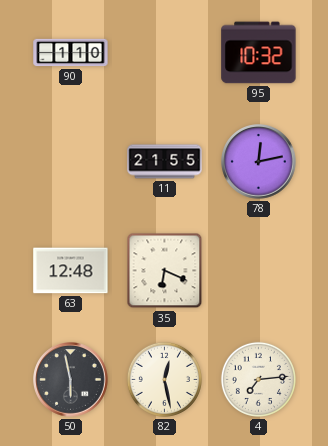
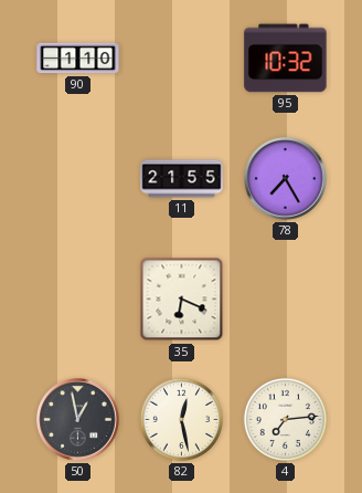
78: 12:13 -> 7:25
63: 12:48 -> none
50: 5:58 -> 12:58
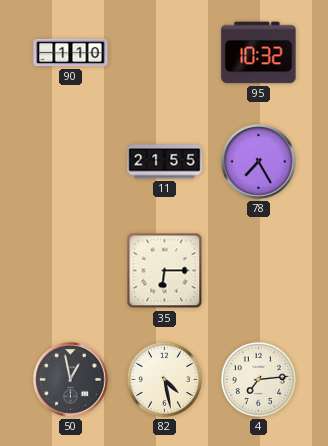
35: 6:19 -> 6:15
82: 12:28 -> 4:28
